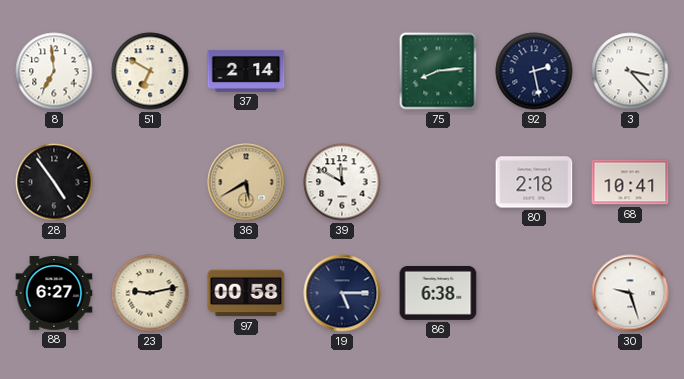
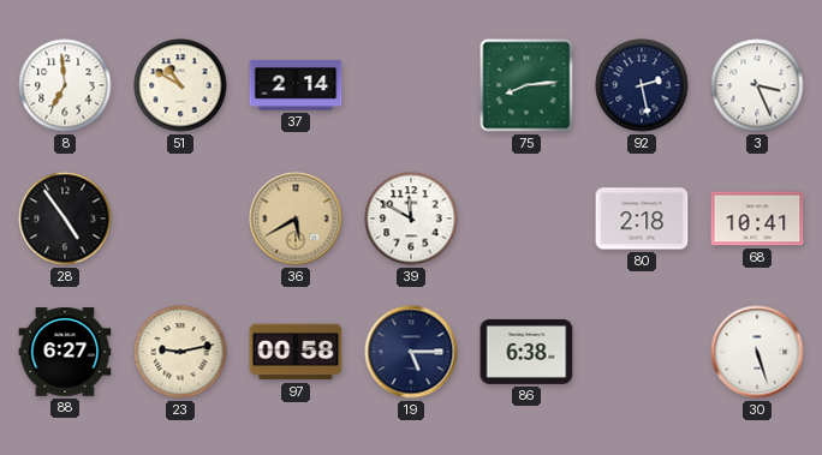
51: 6:50 -> 10:50
3: 3:23 -> 3:26
30: 9:27 -> 5:27
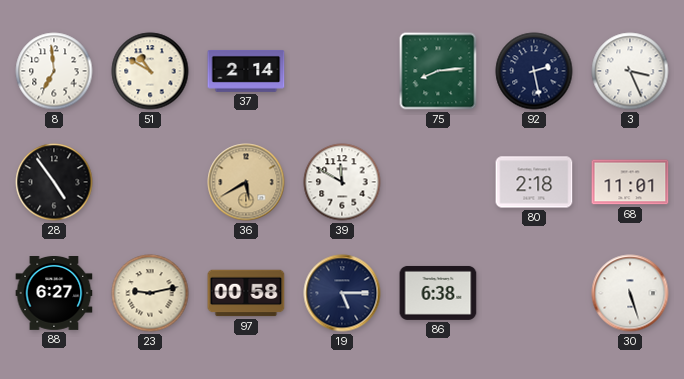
68: 10:41 -> 11:01
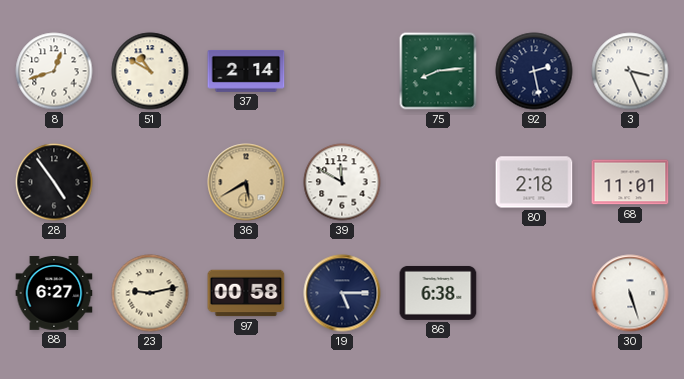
8: 6:59 -> 12:42
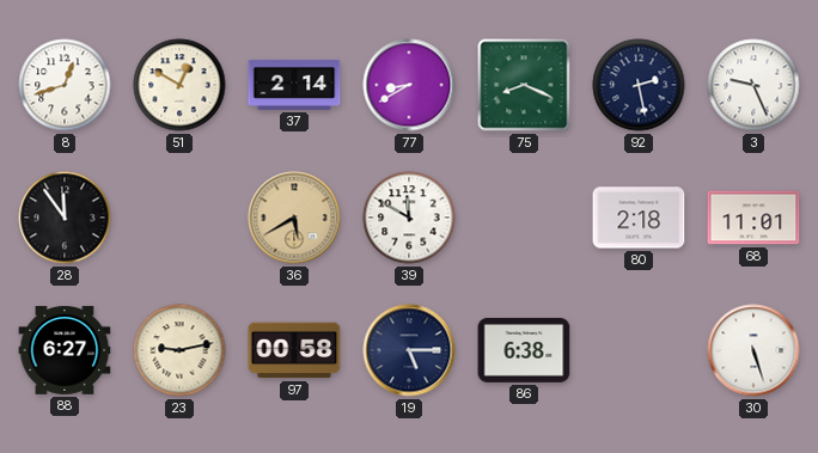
51: 10:50 -> 12:50
77: none -> 8:40
75: 8:14 -> 8:19
3: 3:26 -> 9:26
28: 4:54 -> 11:54
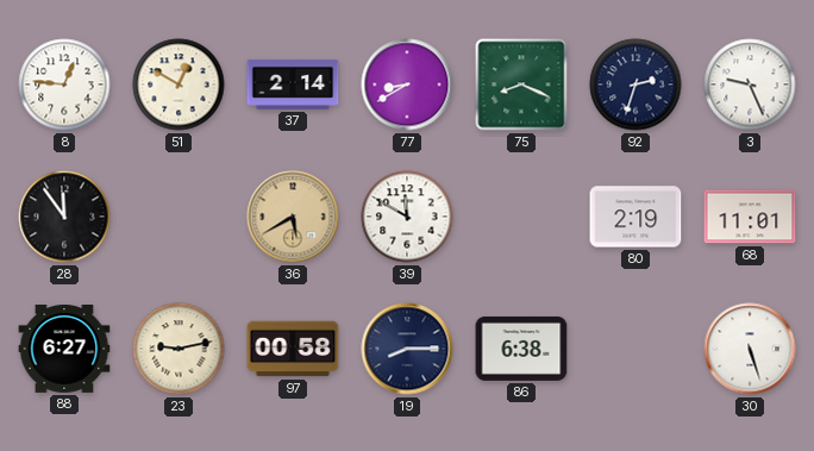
8: 12:42 -> 12:46
92: 2:28 -> 2:33
80: 2:18 -> 2:19
19: 5:15 -> 8:15
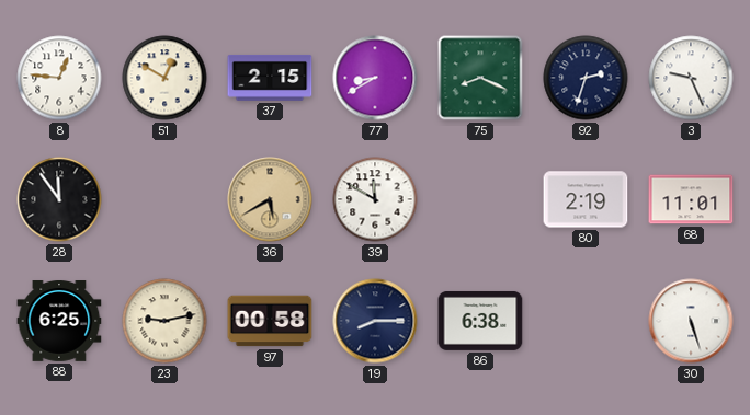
37: 2:14 -> 2:15
88: 6:27 -> 6:25
